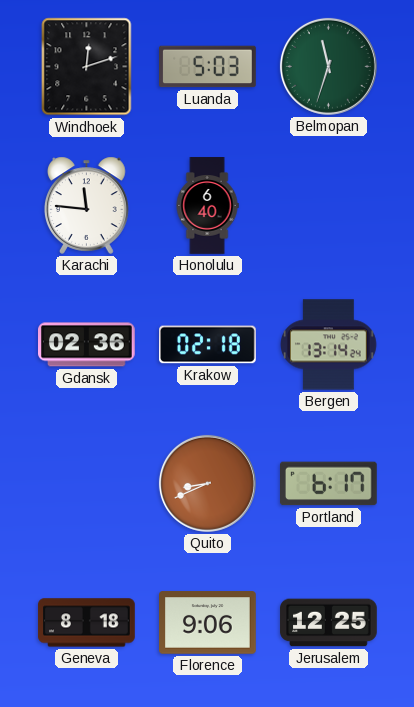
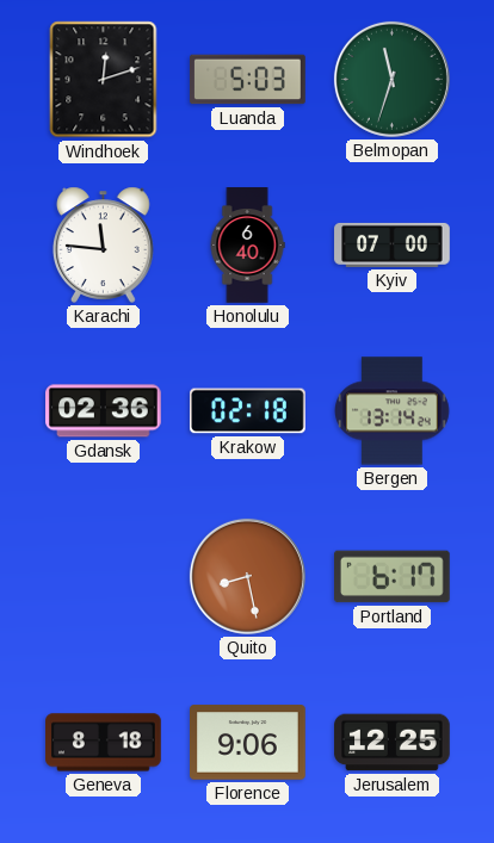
Kyiv: none -> 07:00
Quito: 8:41 -> 8:28
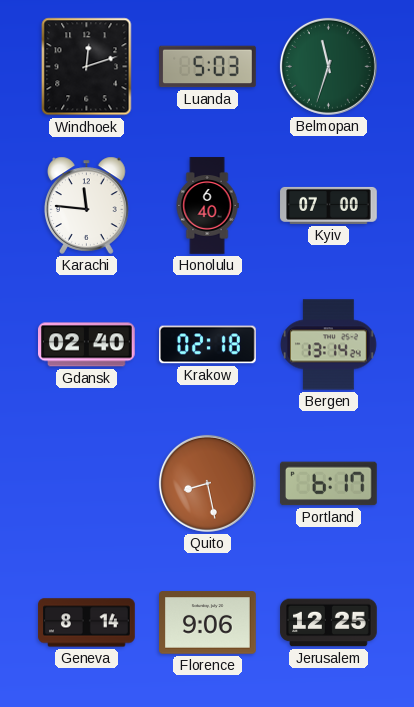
Gdansk: 02:36 -> 02:40
Geneva: 8:18 -> 8:14
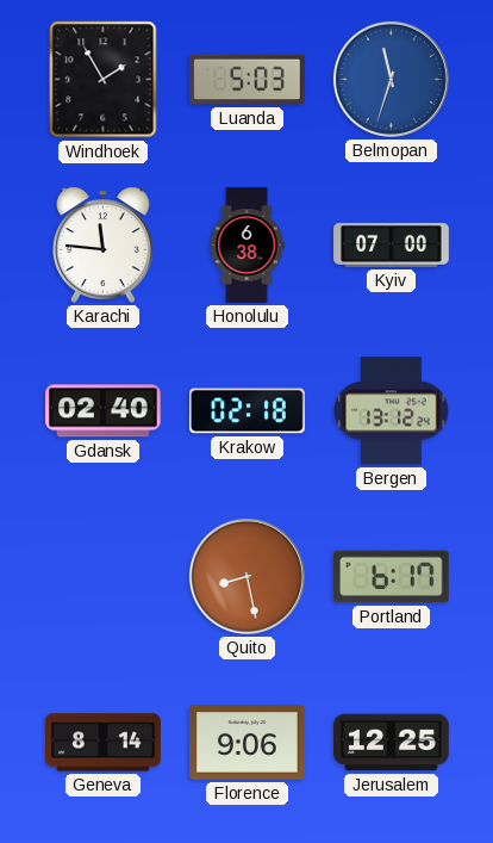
Windhoek: 12:12 -> 1:55
Belmopan dial: green -> blue
Honolulu: 6:40 -> 6:38
Bergen: 13:14 -> 13:12
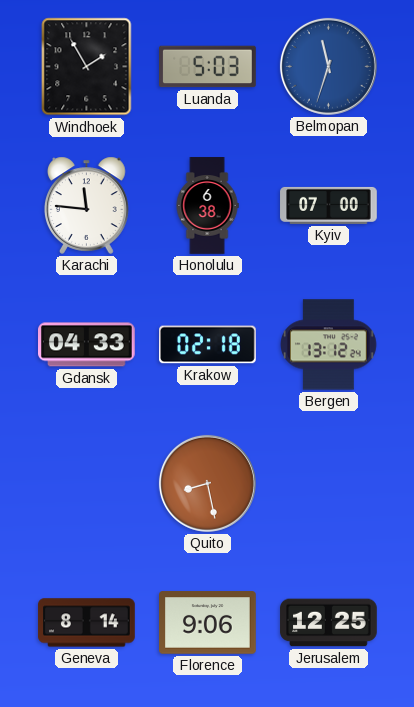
Gdansk: 02:40 -> 04:33
Portland: 6:17 -> none
